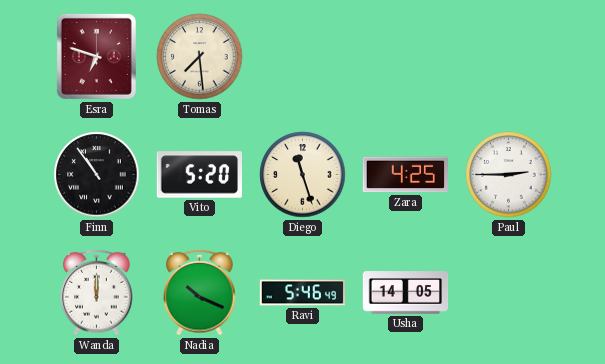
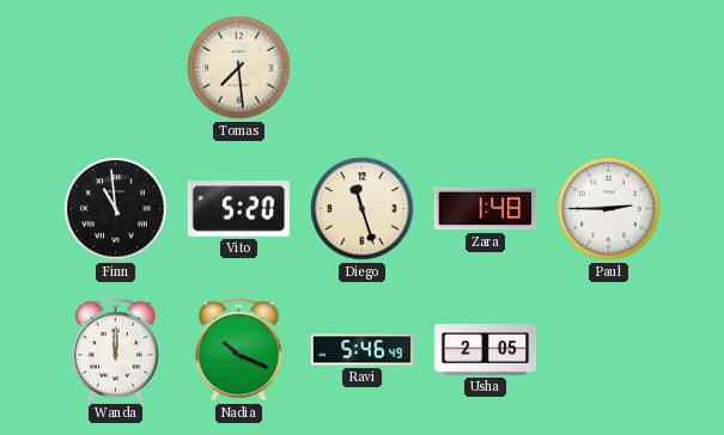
Esra: 6:48 -> none
Finn: 10:54 -> 10:59
Zara: 4:25 -> 1:48
Usha: 14:05 -> 2:05
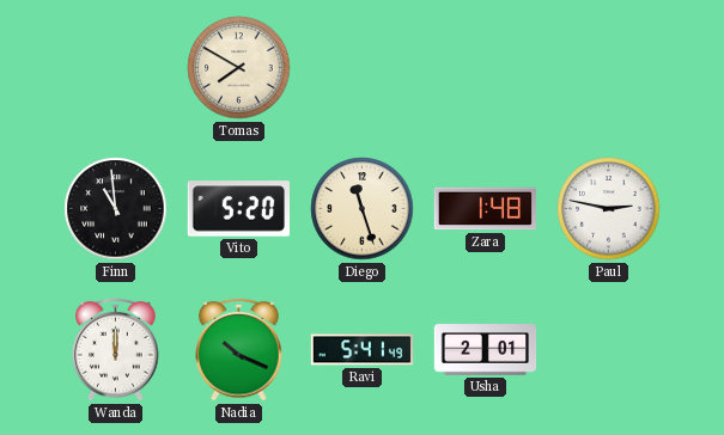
Tomas: 7:29 -> 7:50
Paul: 2:45 -> 2:47
Ravi: 5:46 -> 5:41
Usha: 2:05 -> 2:01
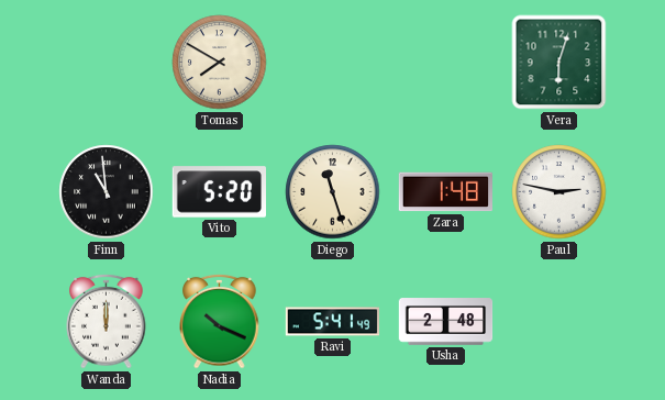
Vera: none -> 6:03
Usha: 2:01 -> 2:48
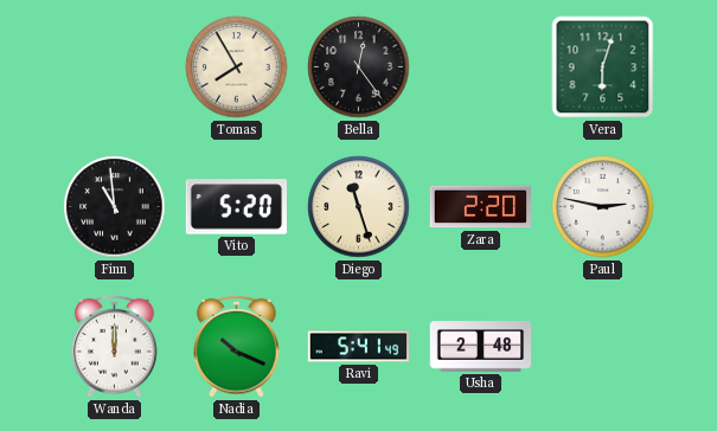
Tomas: 7:50 -> 7:55
Bella: none -> 12:24
Zara: 1:48 -> 2:20
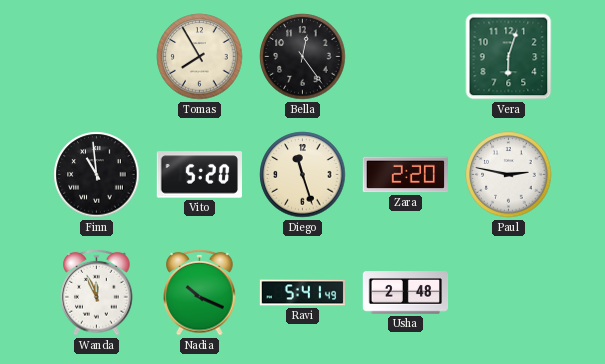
Wanda: 12:00 -> 11:56
